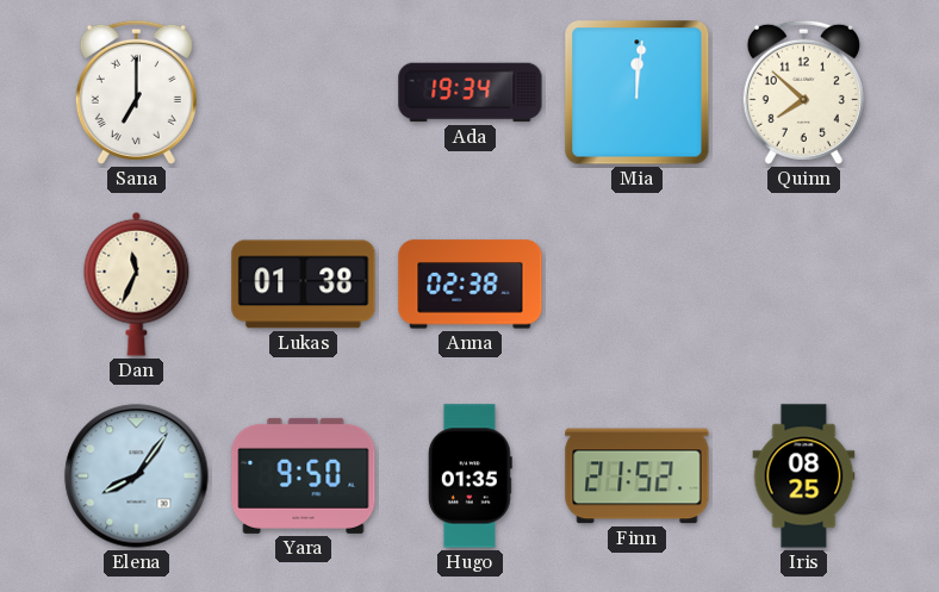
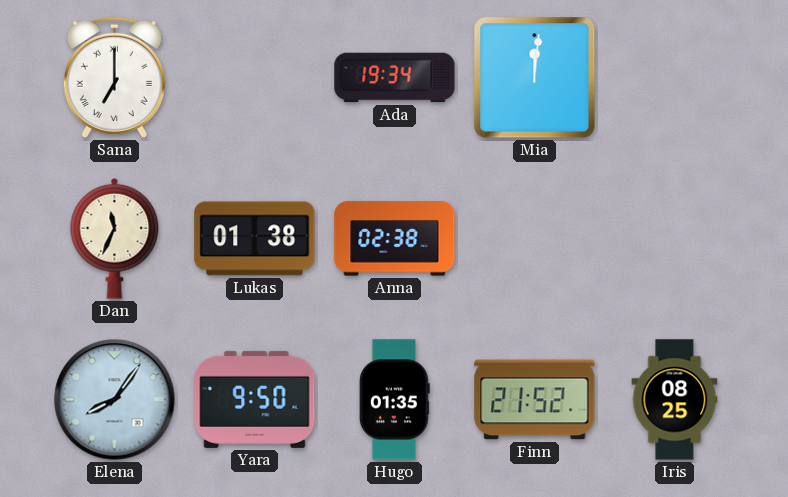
Quinn: 7:52 -> none
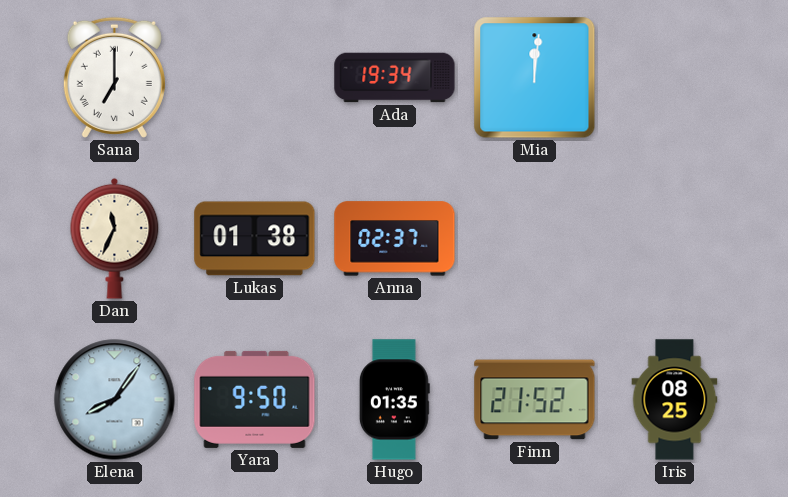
Anna: 02:38 -> 02:37
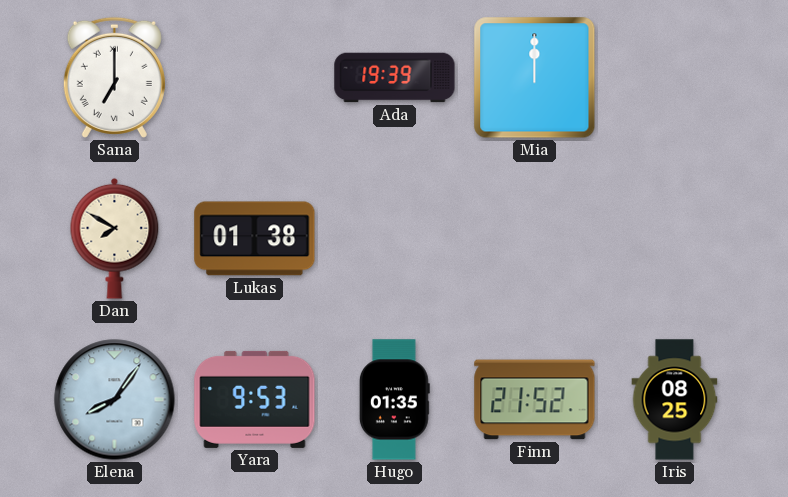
Ada: 19:34 -> 19:39
Mia: 12:01 -> 12:00
Dan: 11:34 -> 7:50
Anna: 02:37 -> none
Yara: 9:50 -> 9:53
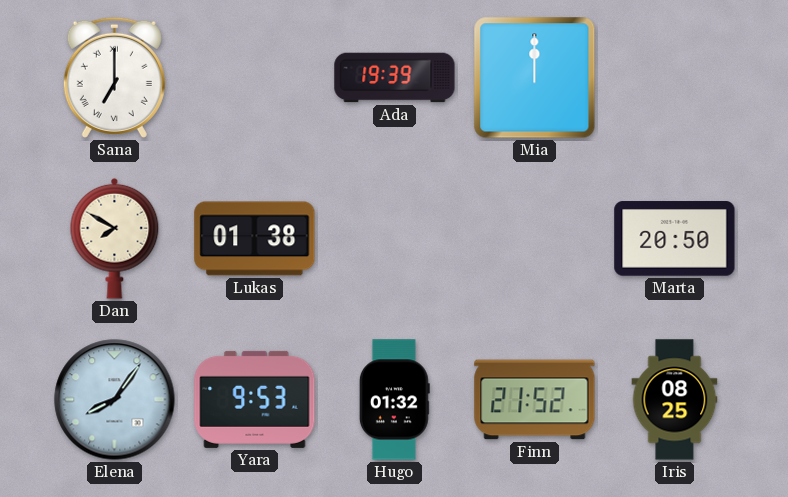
Marta: none -> 20:50
Hugo: 01:35 -> 01:32
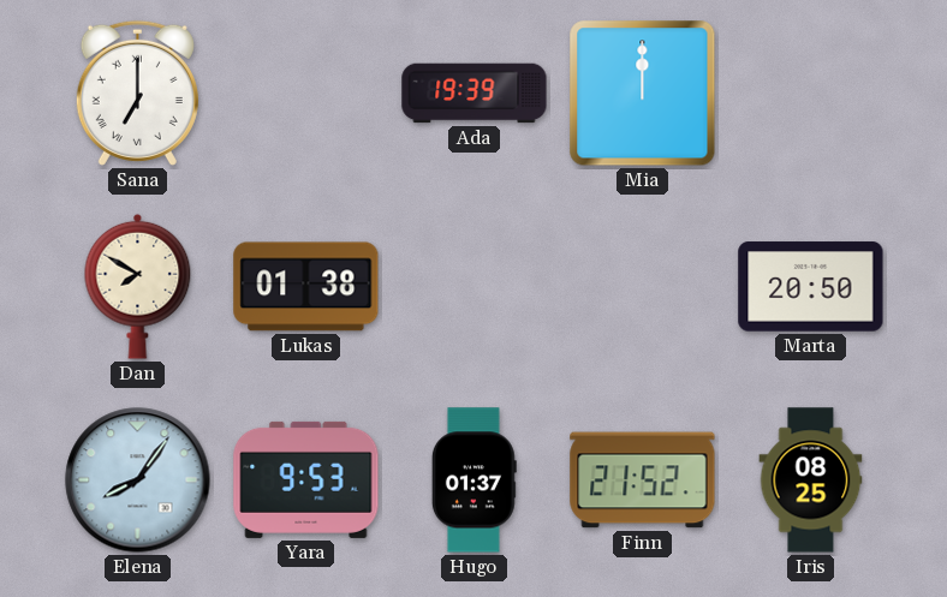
Hugo: 01:32 -> 01:37
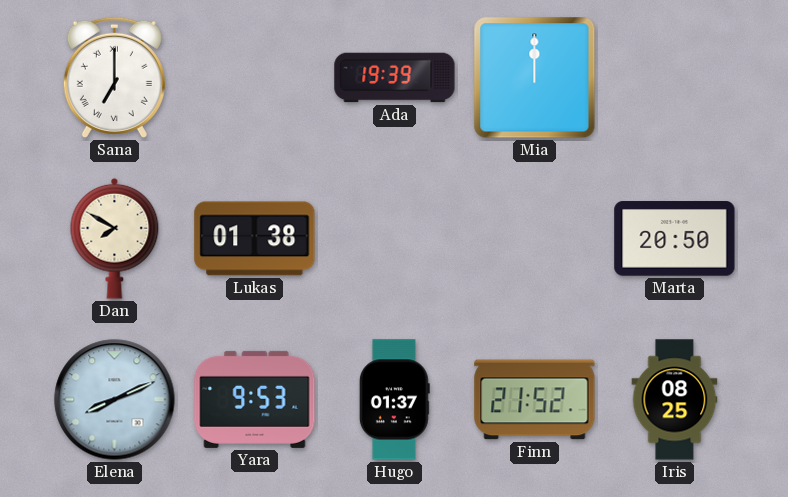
Elena: 8:06 -> 8:11
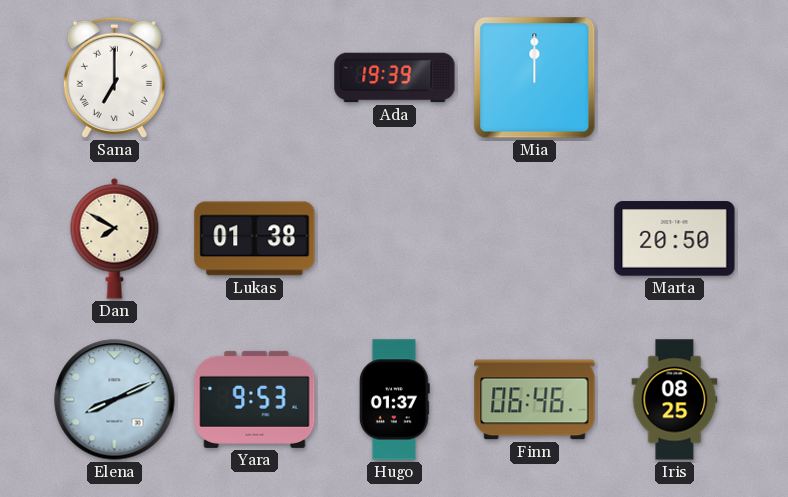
Finn: 21:52 -> 06:46
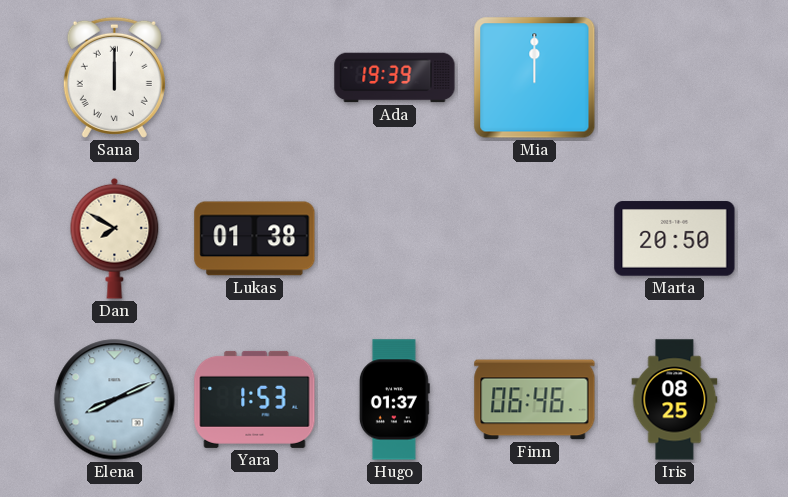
Sana: 7:00 -> 12:00
Yara: 9:53 -> 1:53
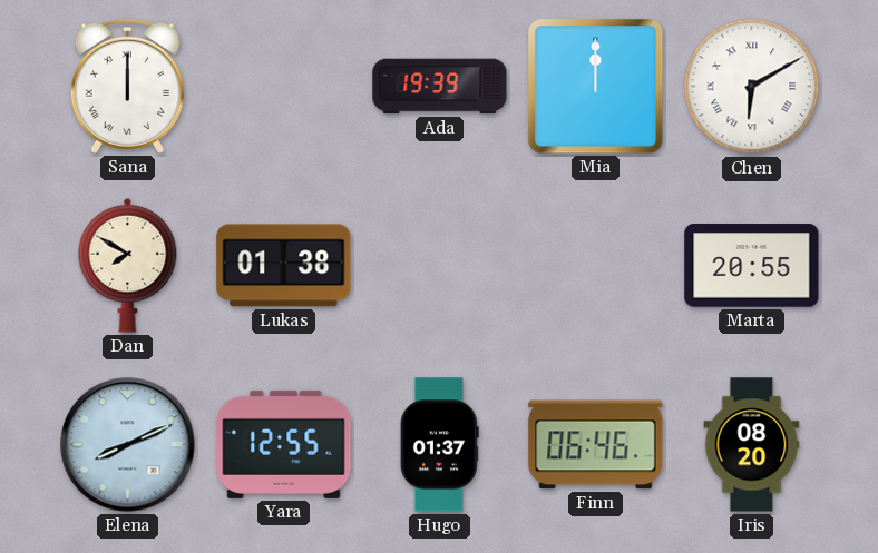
Chen: none -> 6:10
Marta: 20:50 -> 20:55
Yara: 1:53 -> 12:55
Iris: 08:25 -> 08:20
